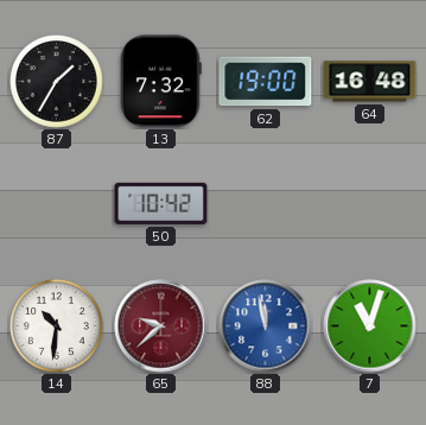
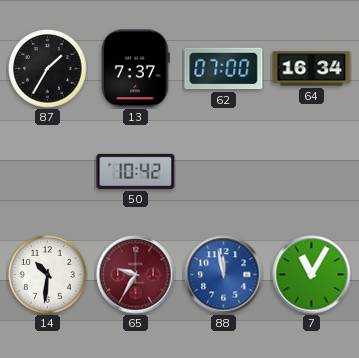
13: 7:32 -> 7:37
62: 19:00 -> 07:00
64: 16:48 -> 16:34
65: 9:38 -> 9:35
7: 11:03 -> 11:05
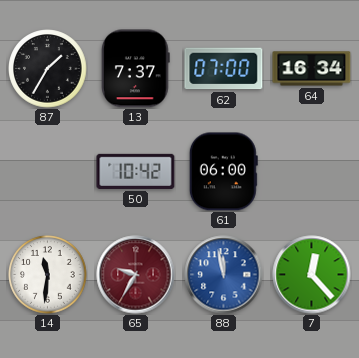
61: none -> 06:00
14: 10:31 -> 11:31
7: 11:05 -> 12:23
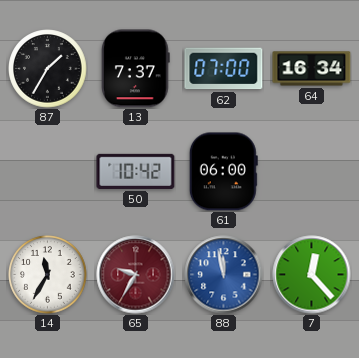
14: 11:31 -> 11:35
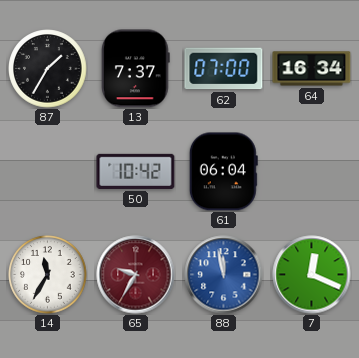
61: 06:00 -> 06:04
7: 12:23 -> 12:19
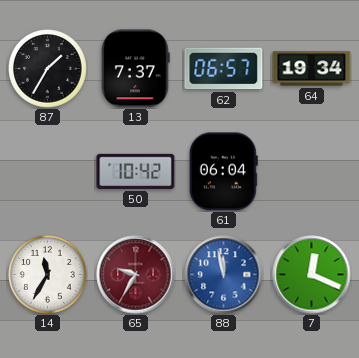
62: 07:00 -> 06:57
64: 16:34 -> 19:34
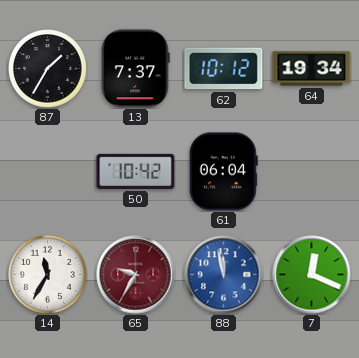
62: 06:57 -> 10:12
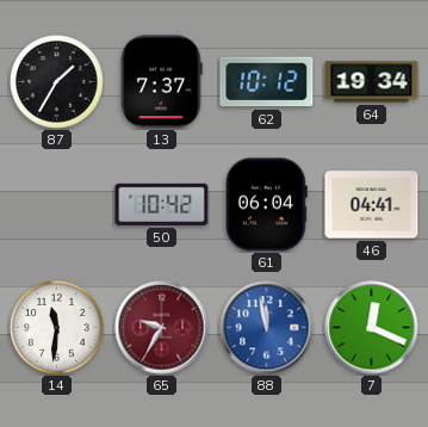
46: none -> 04:41
14: 11:35 -> 11:31
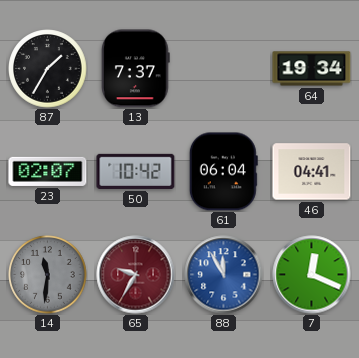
62: 10:12 -> none
23: none -> 02:07
14 dial: white -> grey
88: 11:58 -> 11:55
